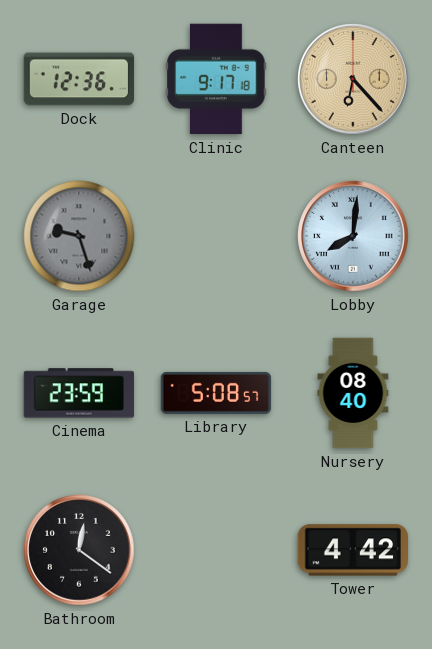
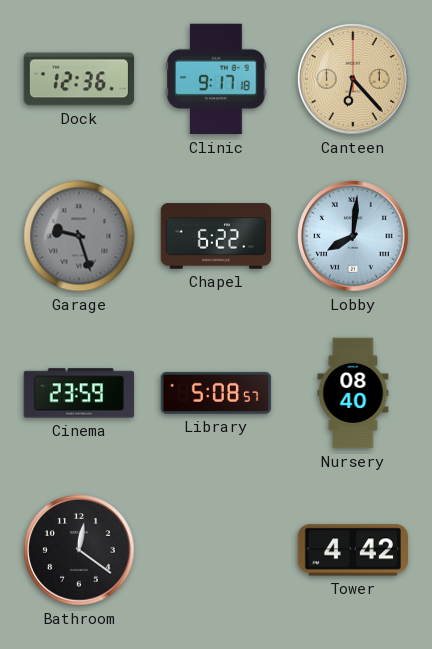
Chapel: none -> 6:22
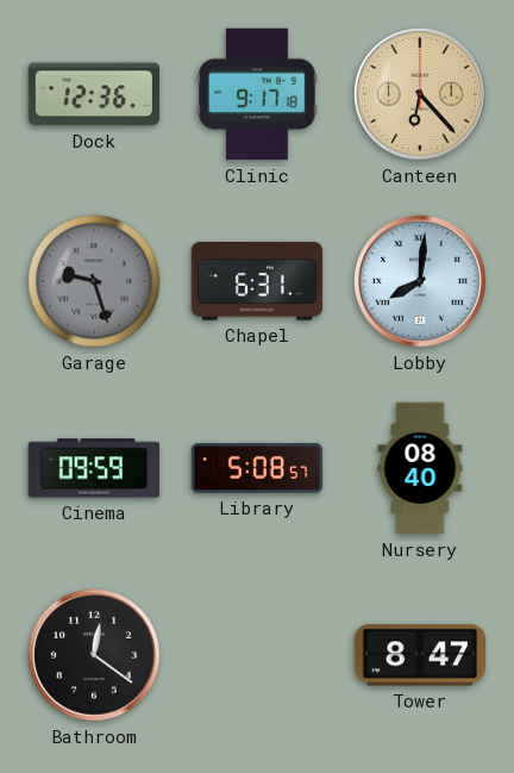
Chapel: 6:22 -> 6:31
Cinema: 23:59 -> 09:59
Tower: 4:42 -> 8:47
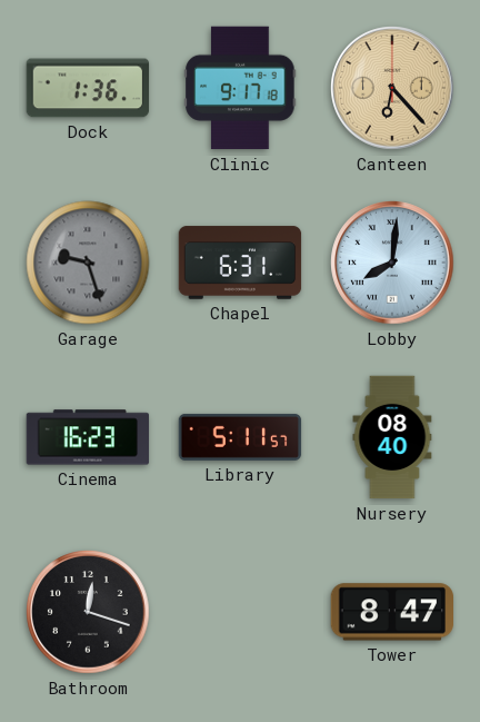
Dock: 12:36 -> 1:36
Cinema: 09:59 -> 16:23
Library: 5:08 -> 5:11
Bathroom: 12:21 -> 12:18
